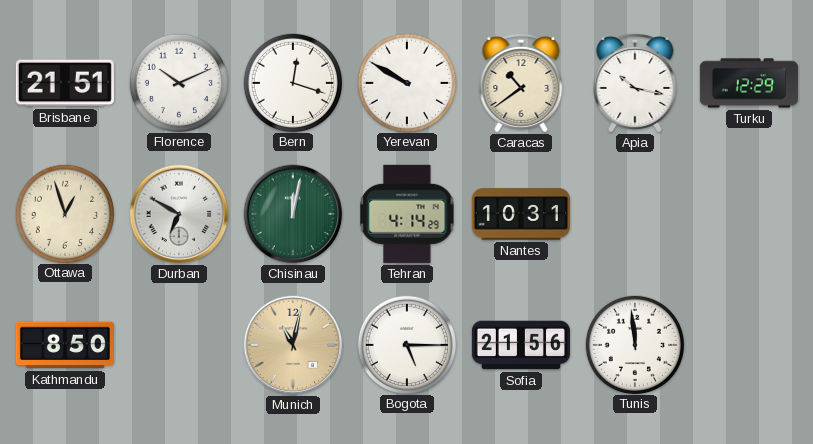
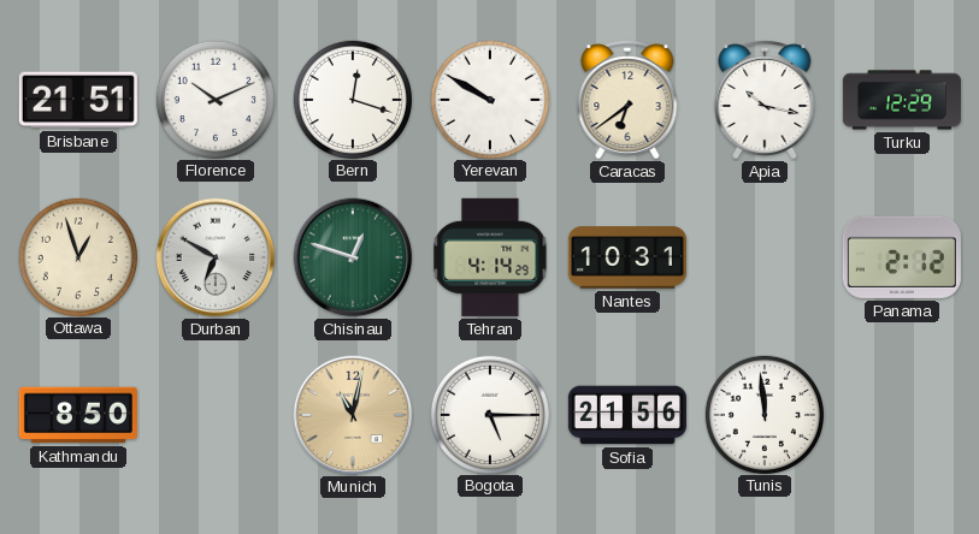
Caracas: 10:39 -> 6:39
Chisinau: 12:02 -> 12:48
Panama: none -> 2:12
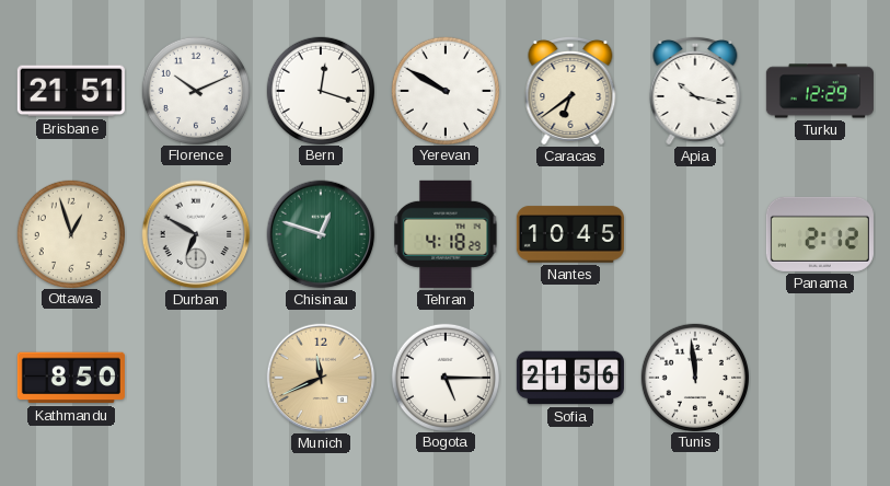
Tehran: 4:14 -> 4:18
Nantes: 10:31 -> 10:45
Munich: 11:02 -> 11:41
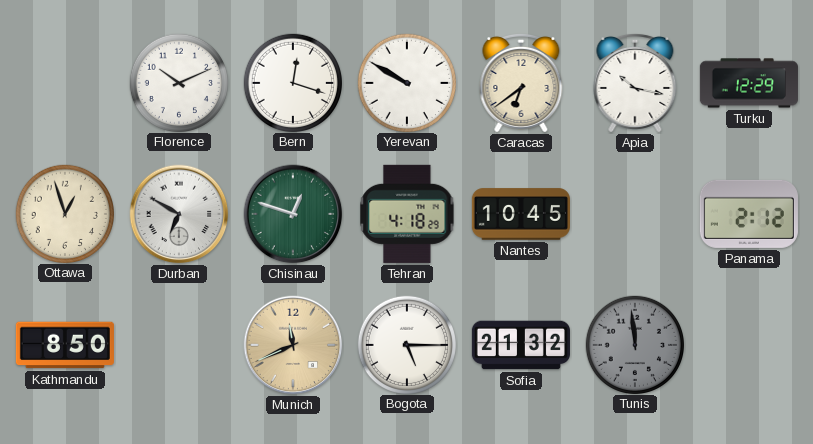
Brisbane: 21:51 -> none
Sofia: 21:56 -> 21:32
Tunis dial: white -> grey
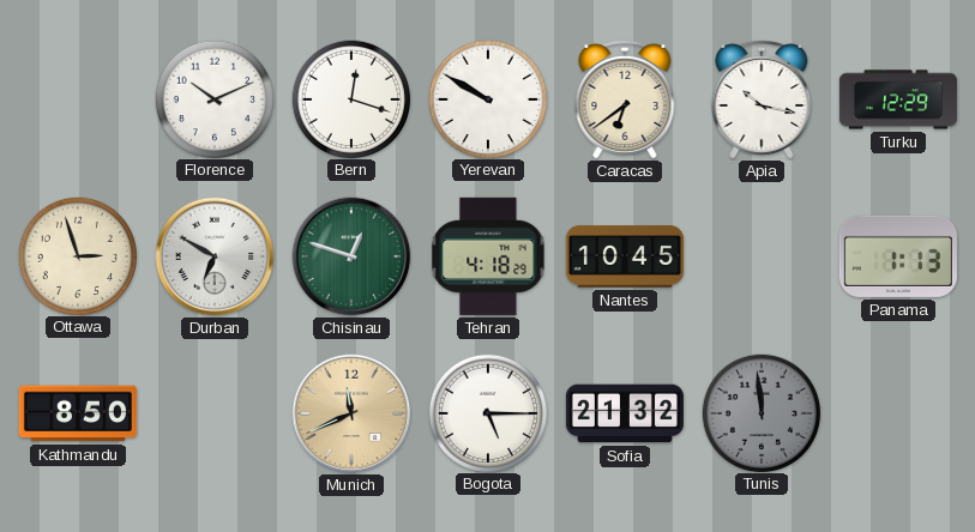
Ottawa: 12:57 -> 2:57
Panama: 2:12 -> 1:13
